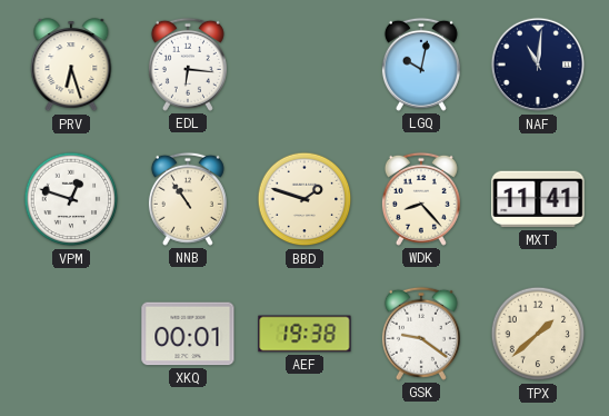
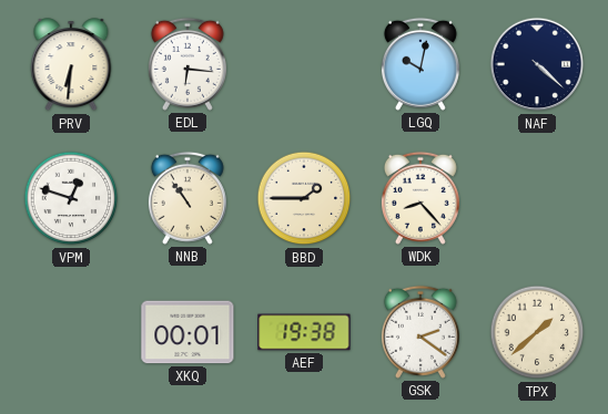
PRV: 6:27 -> 6:31
NAF: 11:01 -> 4:22
BBD: 1:48 -> 1:45
MXT: 11:41 -> none
GSK: 9:21 -> 2:21
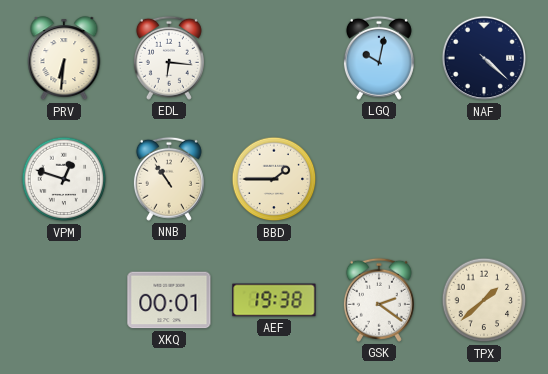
WDK: 8:23 -> none
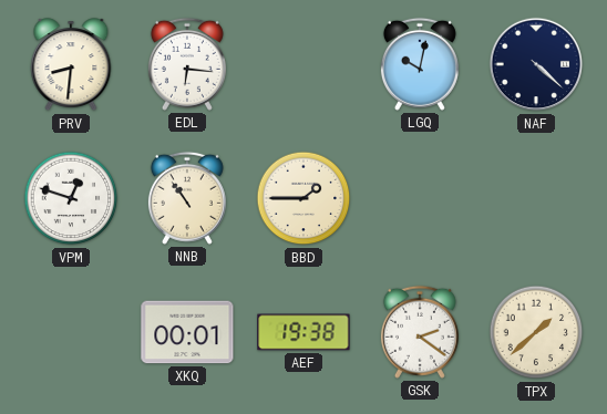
PRV: 6:31 -> 8:31
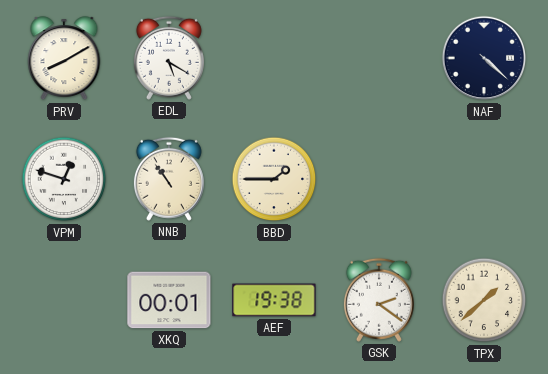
PRV: 8:31 -> 8:10
EDL: 6:16 -> 5:20
LGQ: 10:02 -> none
